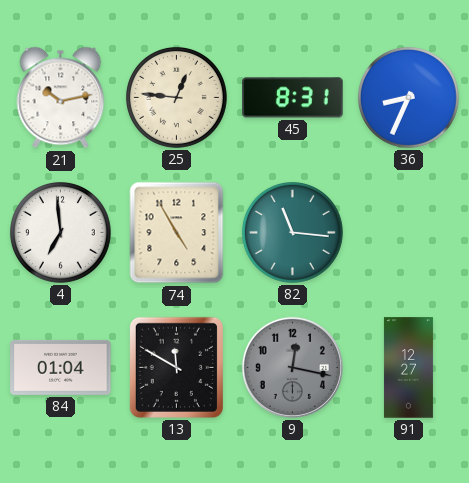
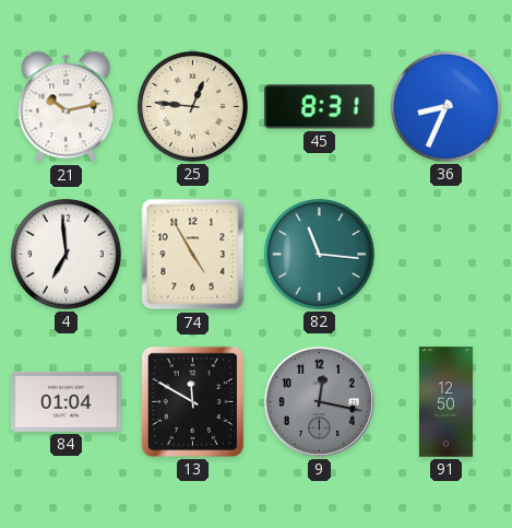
91: 12:27 -> 12:50
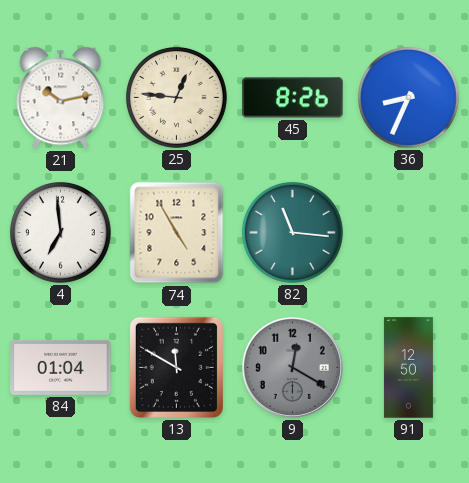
45: 8:31 -> 8:26
9: 12:17 -> 12:20
